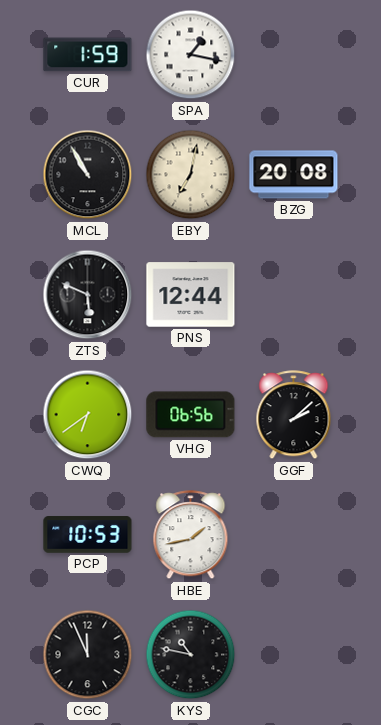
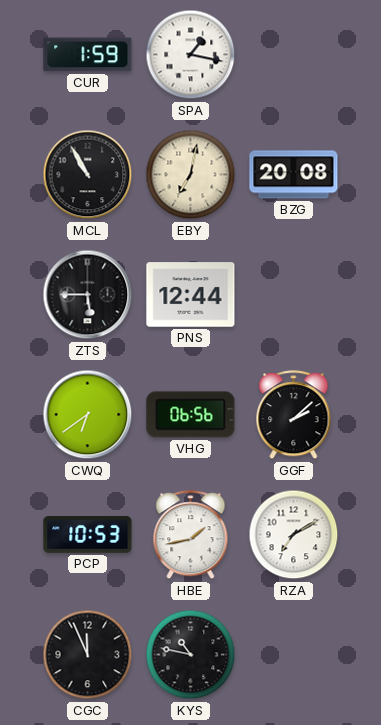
ZTS: 5:49 -> 5:45
RZA: none -> 7:10
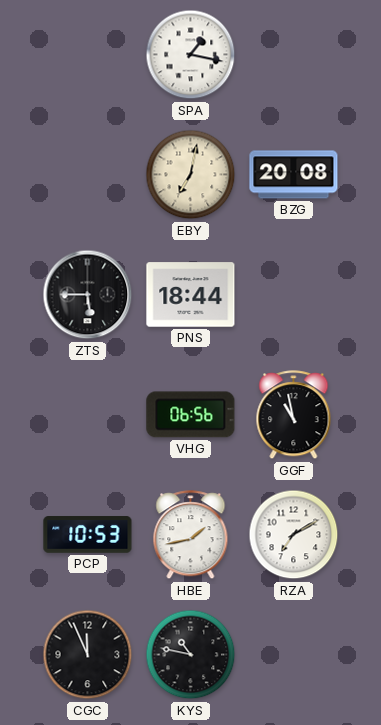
CUR: 1:59 -> none
MCL: 10:55 -> none
PNS: 12:44 -> 18:44
CWQ: 6:39 -> none
GGF: 2:08 -> 10:58
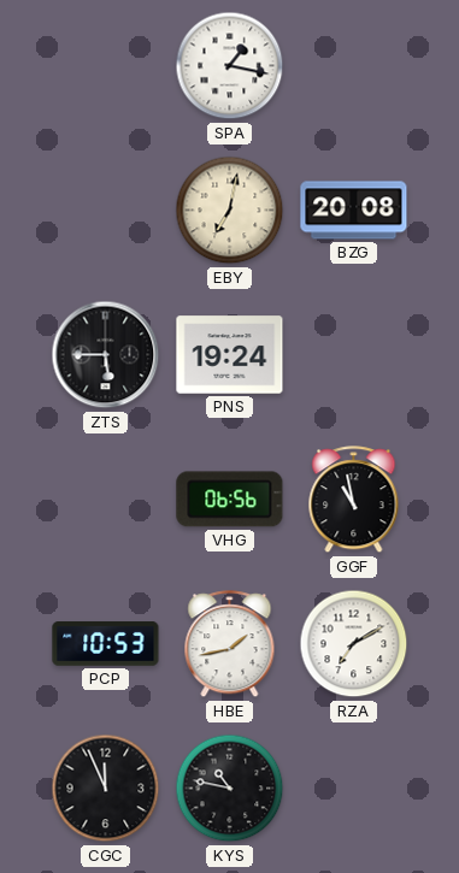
PNS: 18:44 -> 19:24
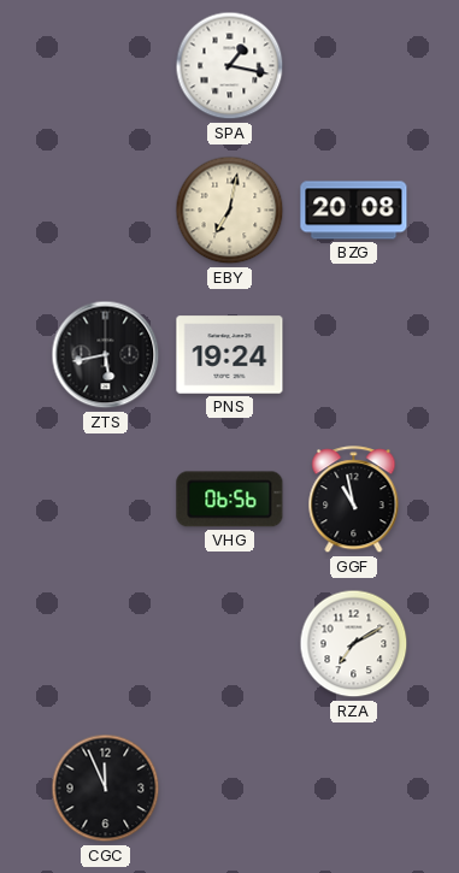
ZTS: 5:45 -> 5:43
PCP: 10:53 -> none
HBE: 1:43 -> none
KYS: 10:47 -> none
